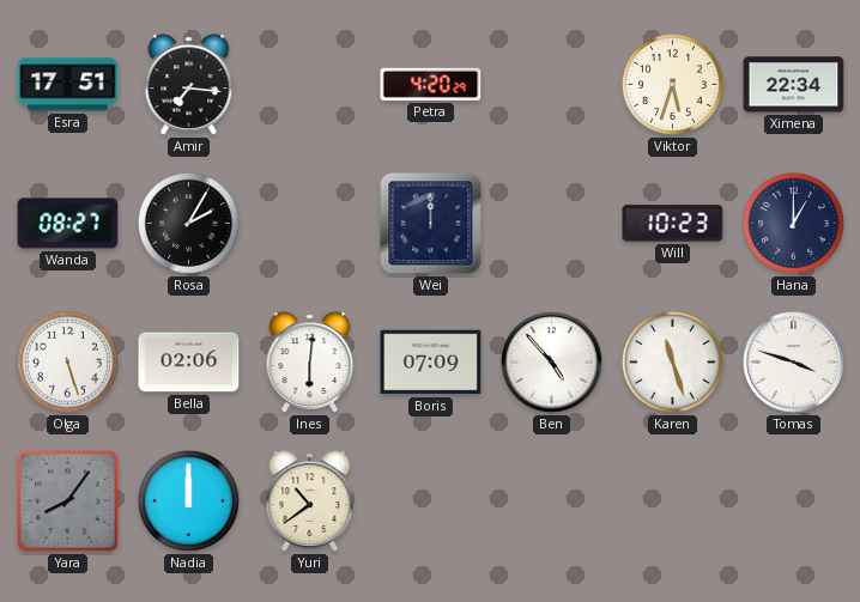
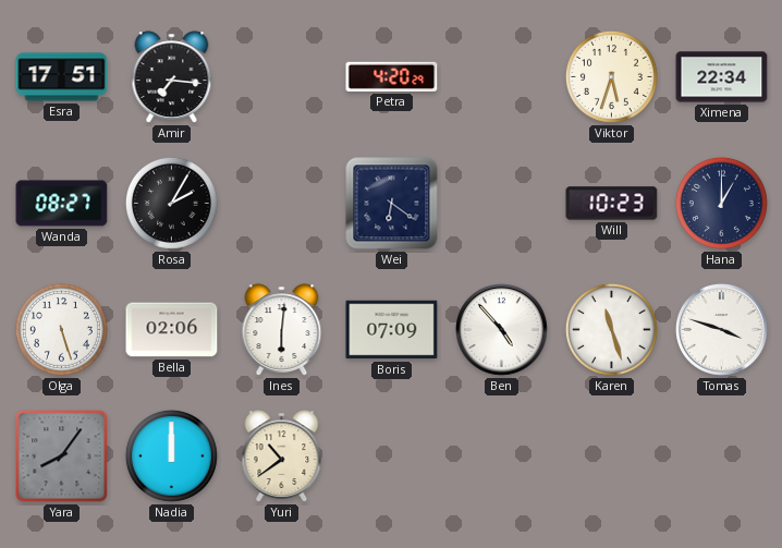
Wei: 12:00 -> 6:21
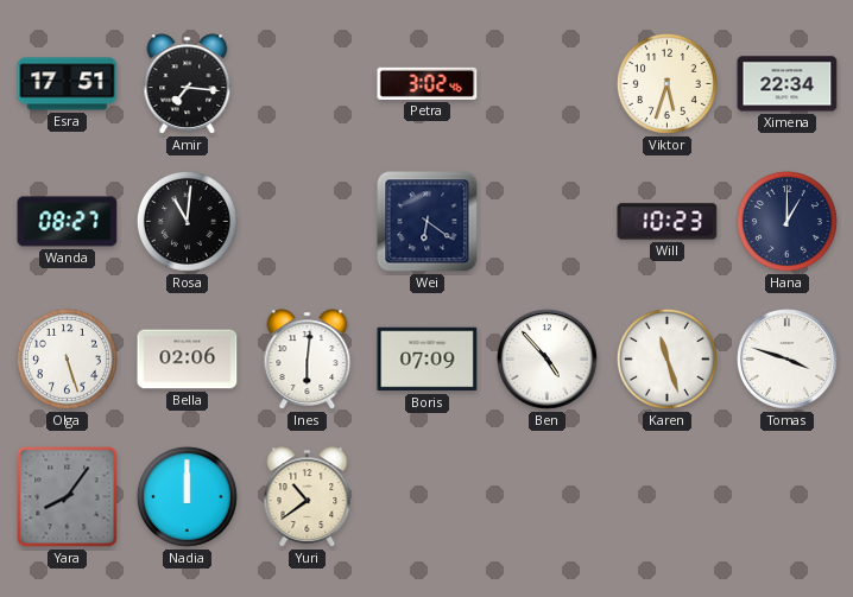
Petra: 4:20 -> 3:02
Rosa: 2:05 -> 11:01
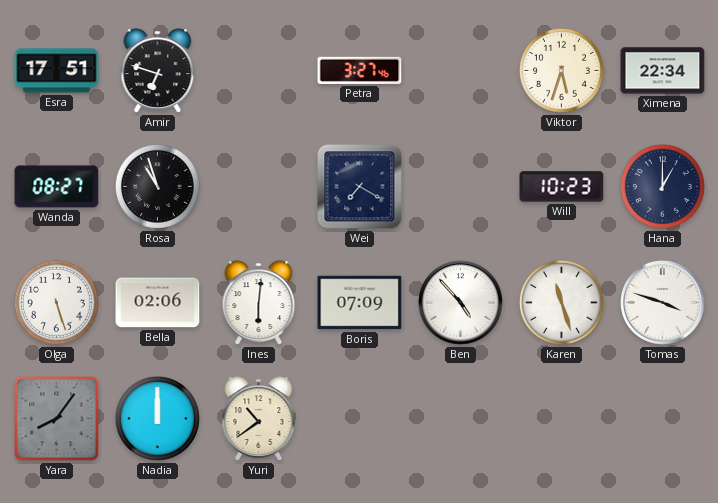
Amir: 7:16 -> 6:48
Petra: 3:02 -> 3:27
Rosa: 11:01 -> 10:57
Wei: 6:21 -> 7:20
